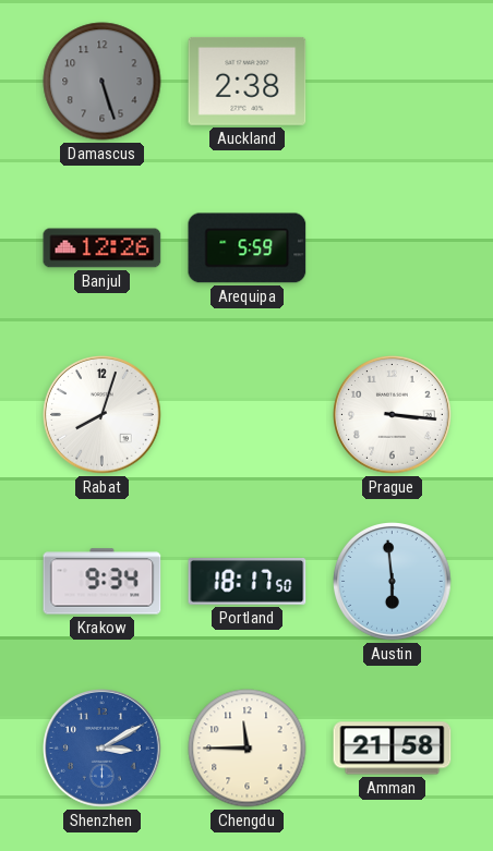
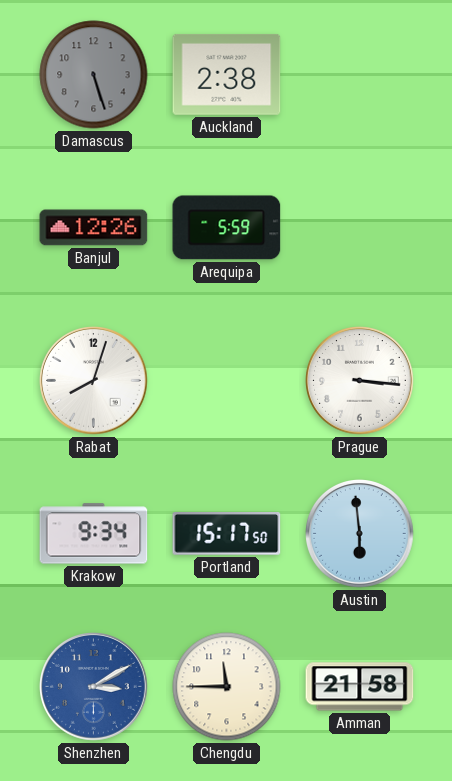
Portland: 18:17 -> 15:17
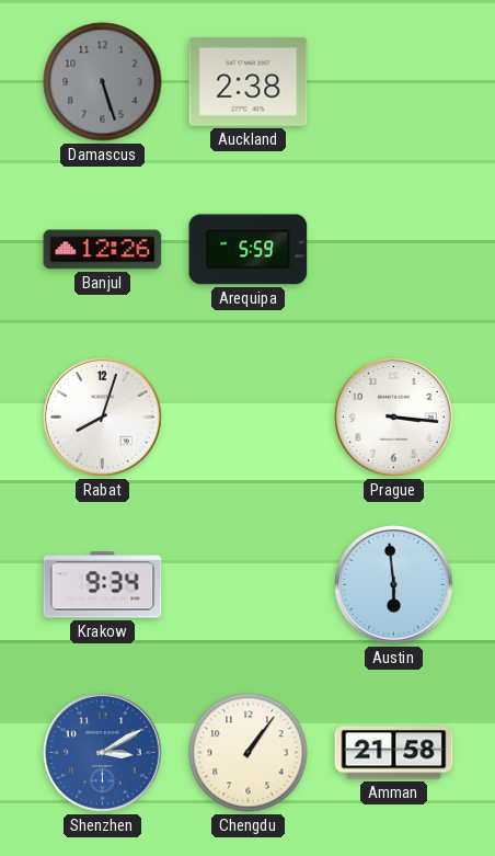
Portland: 15:17 -> none
Chengdu: 11:45 -> 1:06
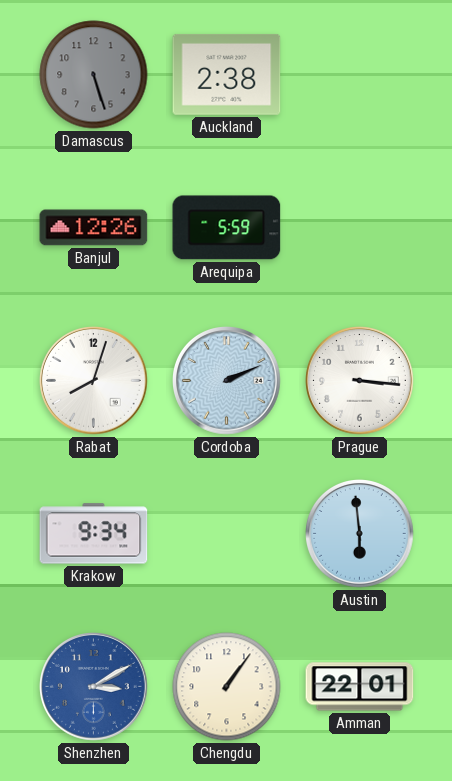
Cordoba: none -> 2:11
Amman: 21:58 -> 22:01
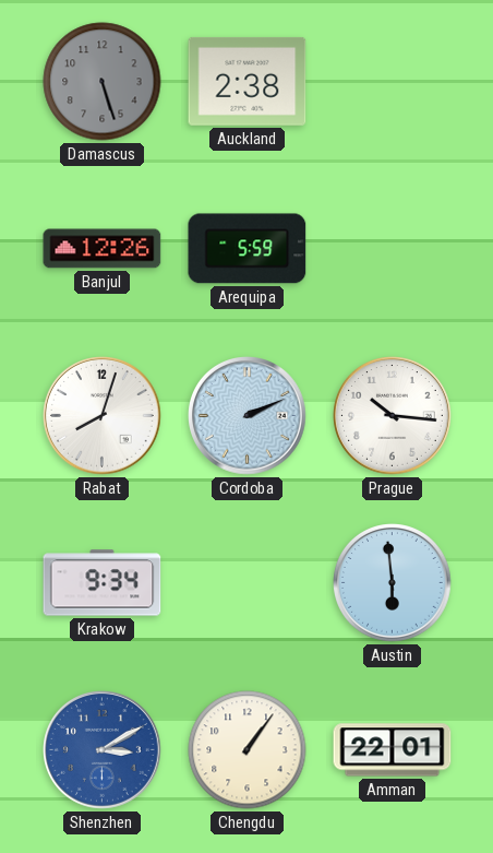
Prague: 3:16 -> 10:16
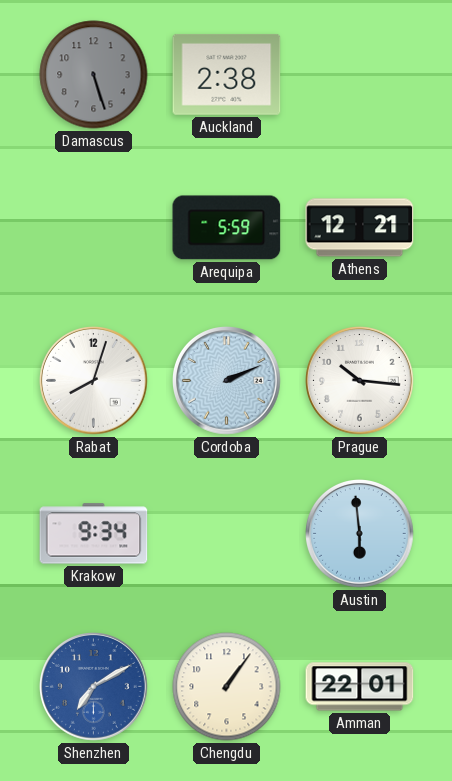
Banjul: 12:26 -> none
Athens: none -> 12:21
Shenzhen: 3:10 -> 7:10
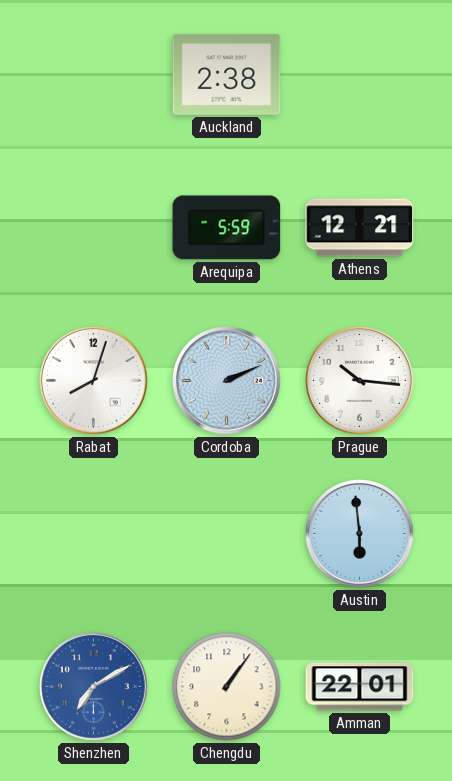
Damascus: 5:27 -> none
Krakow: 9:34 -> none
